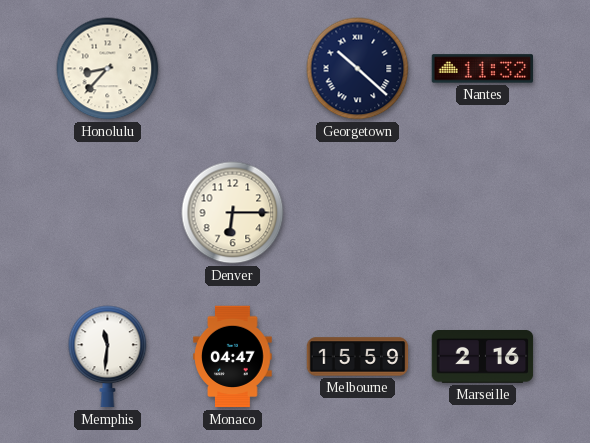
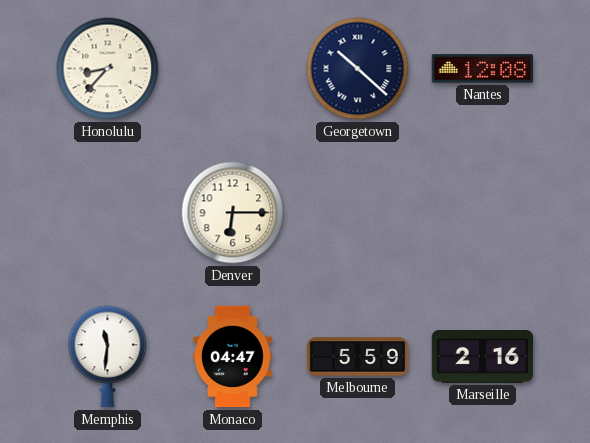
Nantes: 11:32 -> 12:08
Melbourne: 15:59 -> 5:59
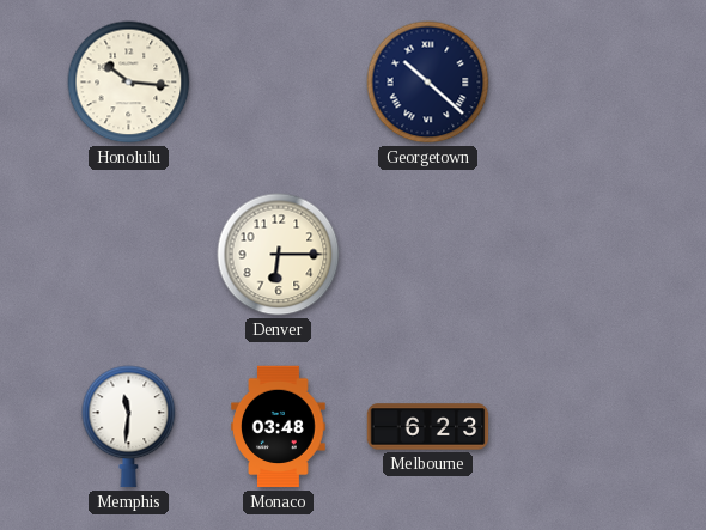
Honolulu: 8:37 -> 10:16
Nantes: 12:08 -> none
Monaco: 04:47 -> 03:48
Melbourne: 5:59 -> 6:23
Marseille: 2:16 -> none
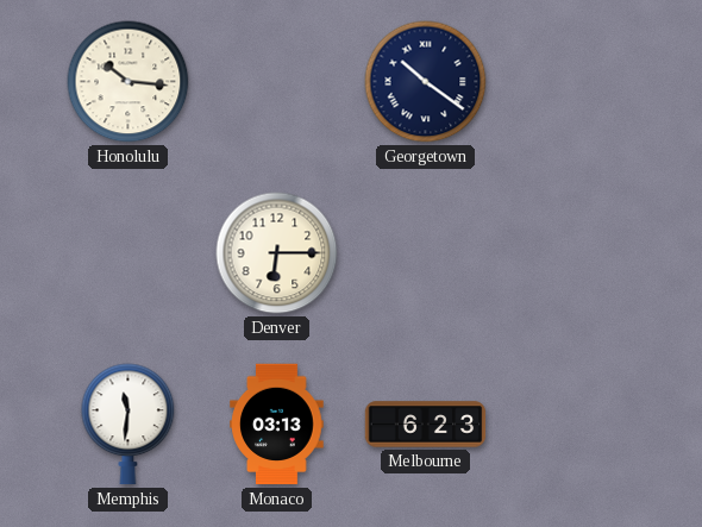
Georgetown: 10:22 -> 10:21
Monaco: 03:48 -> 03:13
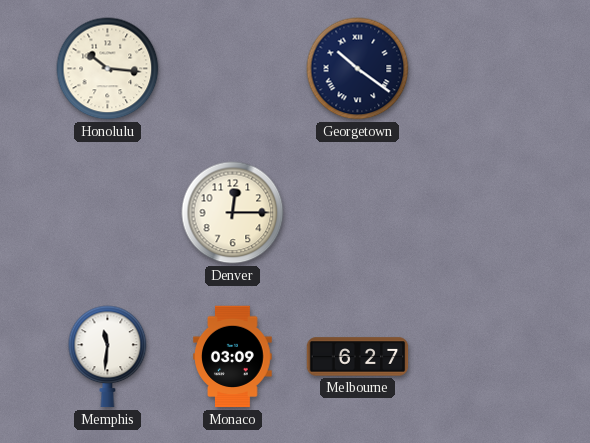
Denver: 6:15 -> 12:15
Monaco: 03:13 -> 03:09
Melbourne: 6:23 -> 6:27
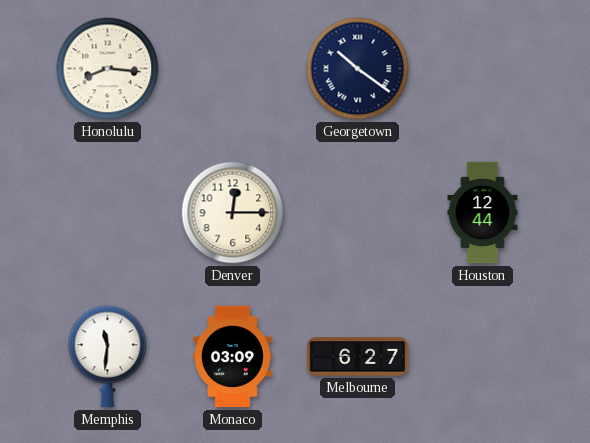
Honolulu: 10:16 -> 8:16
Houston: none -> 12:44
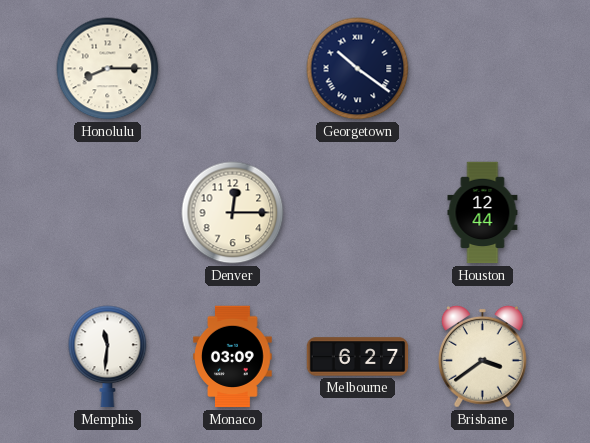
Honolulu: 8:16 -> 8:15
Brisbane: none -> 3:39
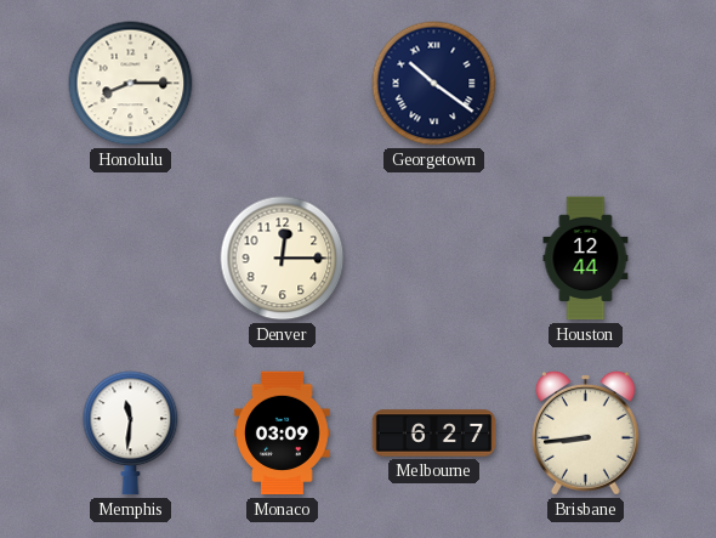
Brisbane: 3:39 -> 8:44
